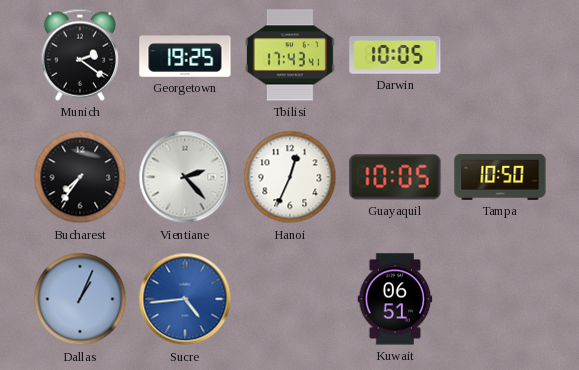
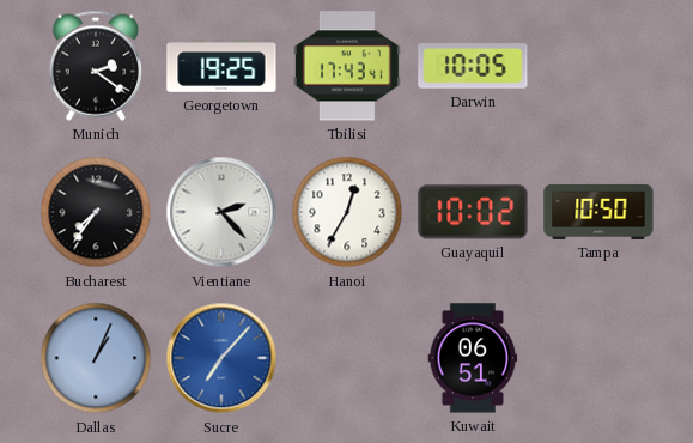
Hanoi: 12:34 -> 12:35
Guayaquil: 10:05 -> 10:02
Sucre: 4:44 -> 7:07
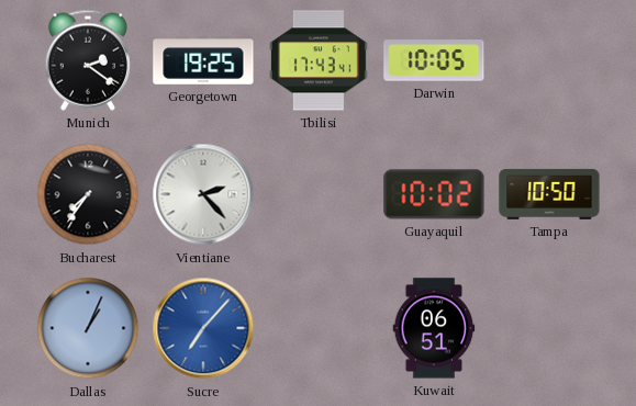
Hanoi: 12:35 -> none
